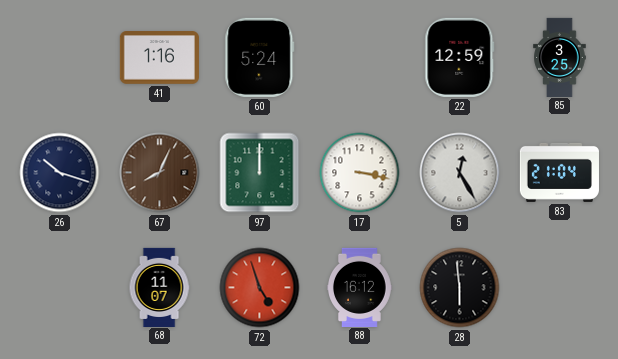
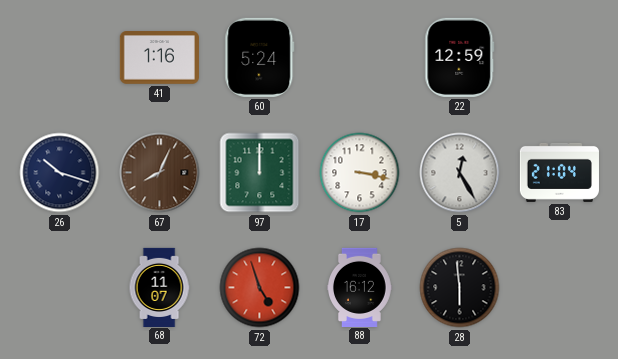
85: 3:25 -> none
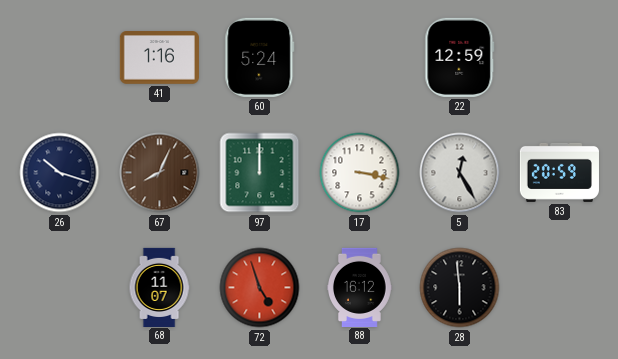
83: 21:04 -> 20:59
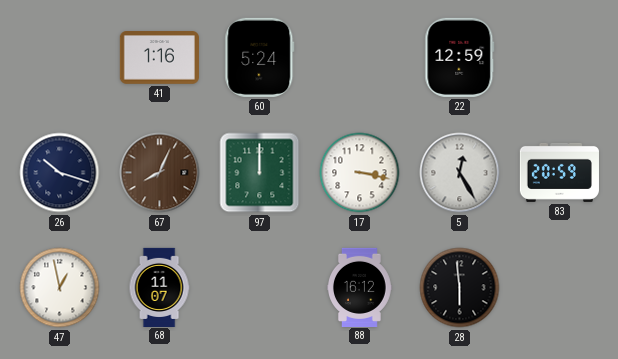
47: none -> 12:58
72: 4:57 -> none
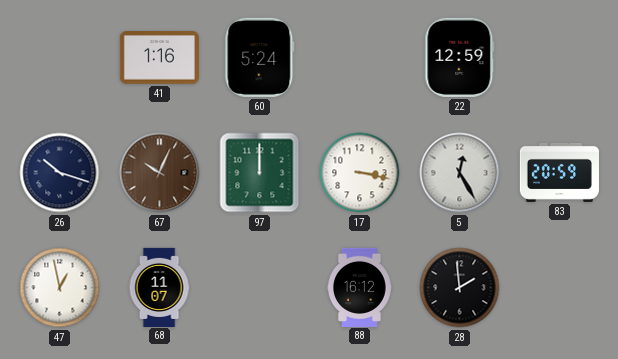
67: 8:04 -> 10:04
28: 5:59 -> 1:59
